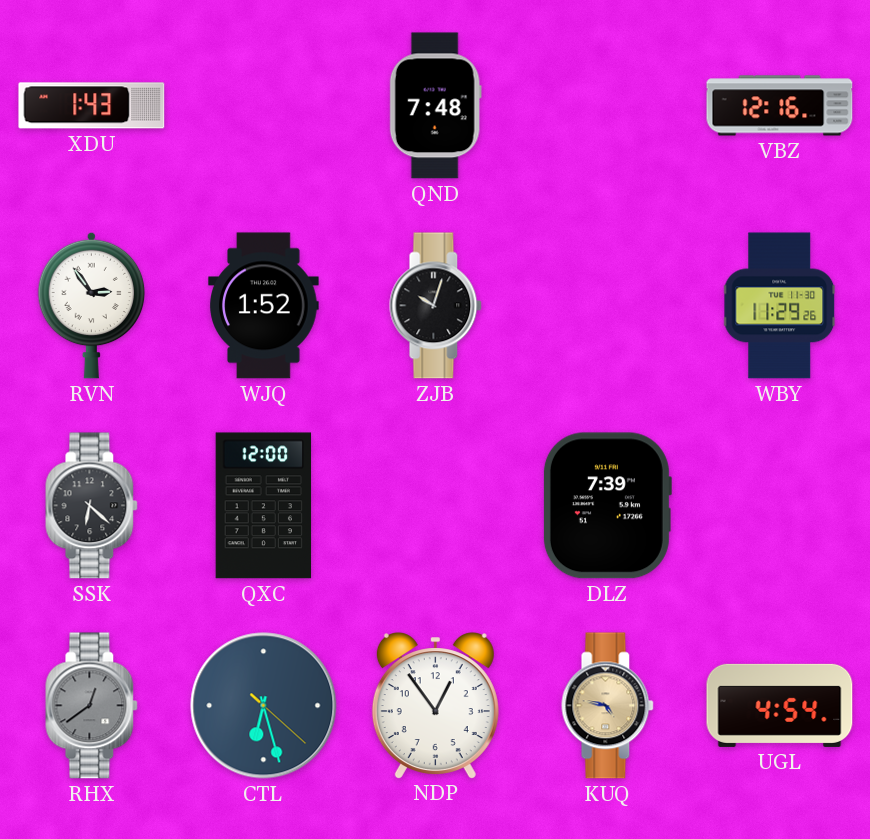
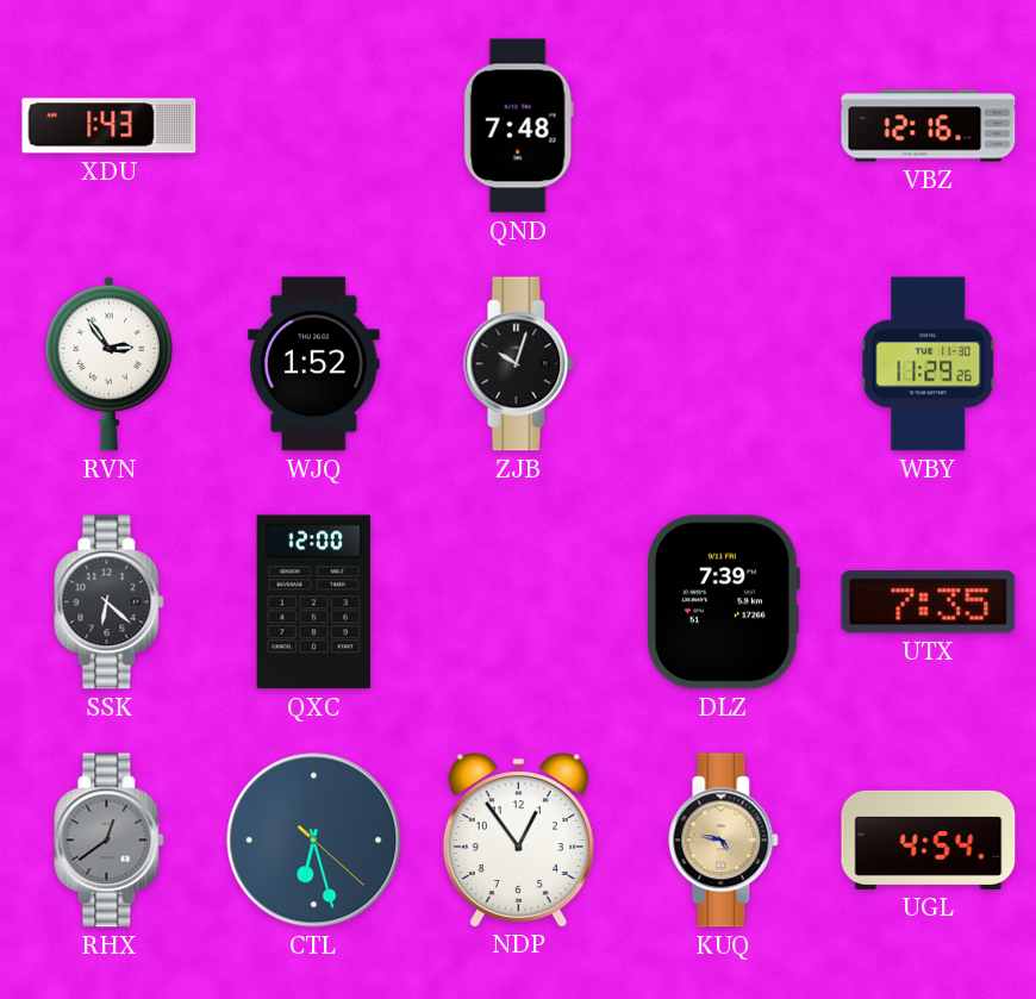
UTX: none -> 7:35
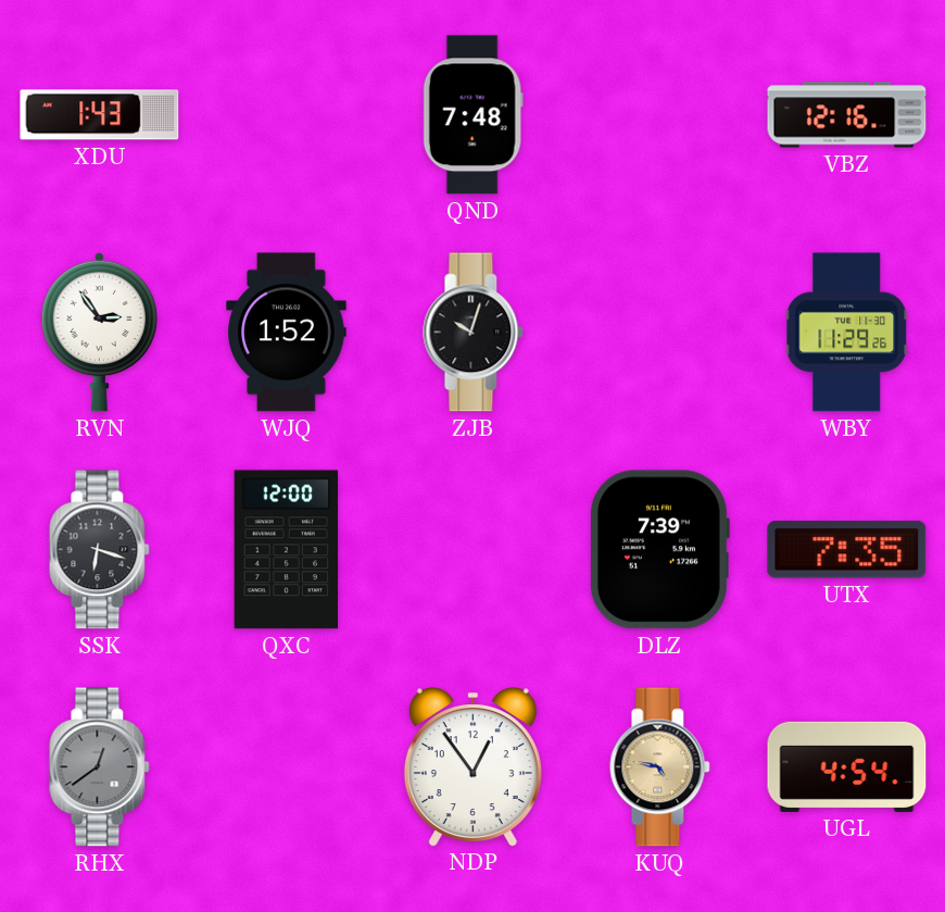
SSK: 6:22 -> 6:18
CTL: 6:27 -> none
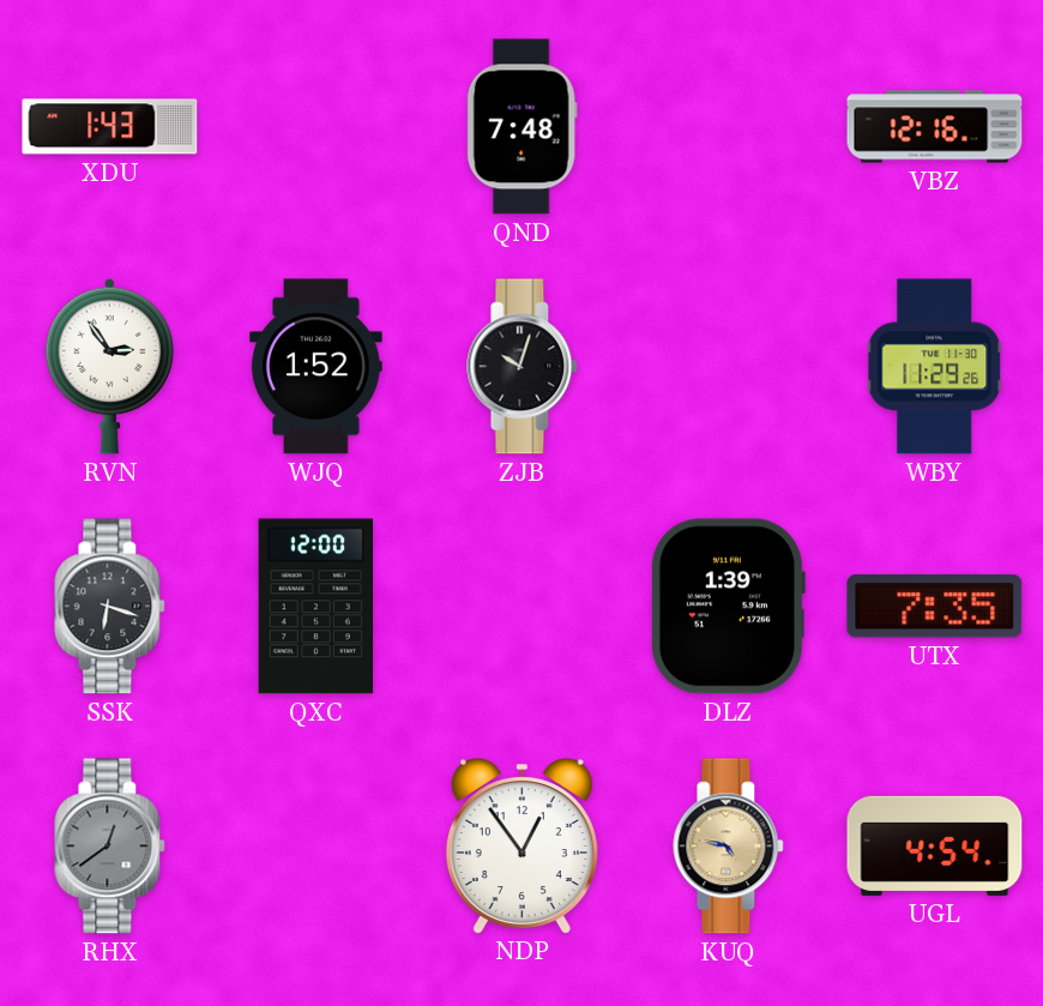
DLZ: 7:39 -> 1:39
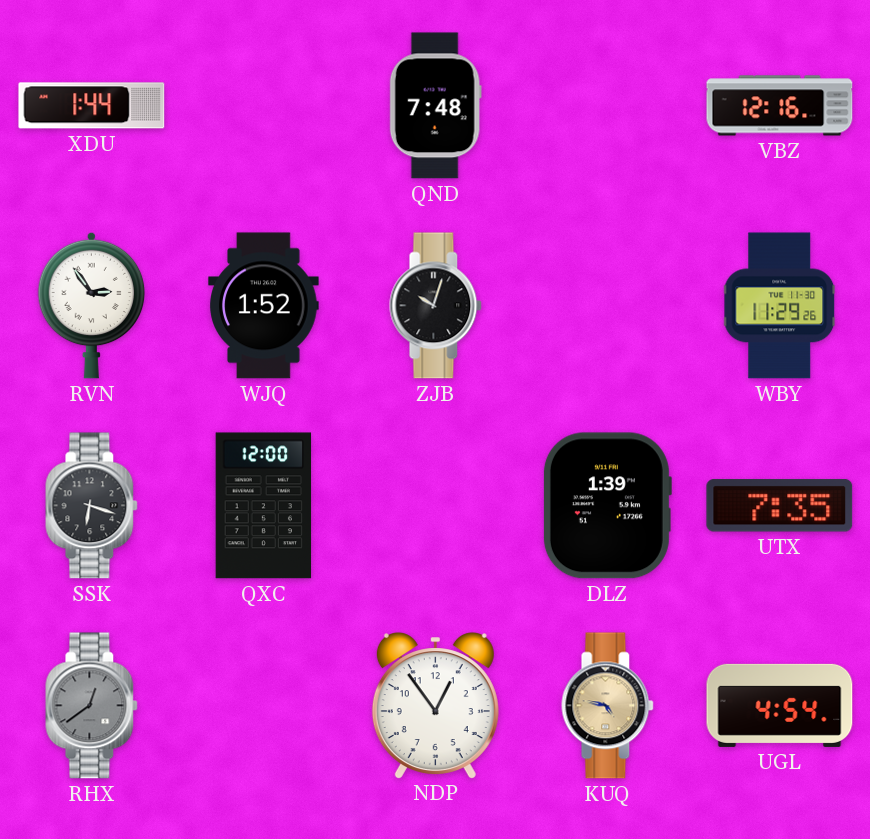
XDU: 1:43 -> 1:44
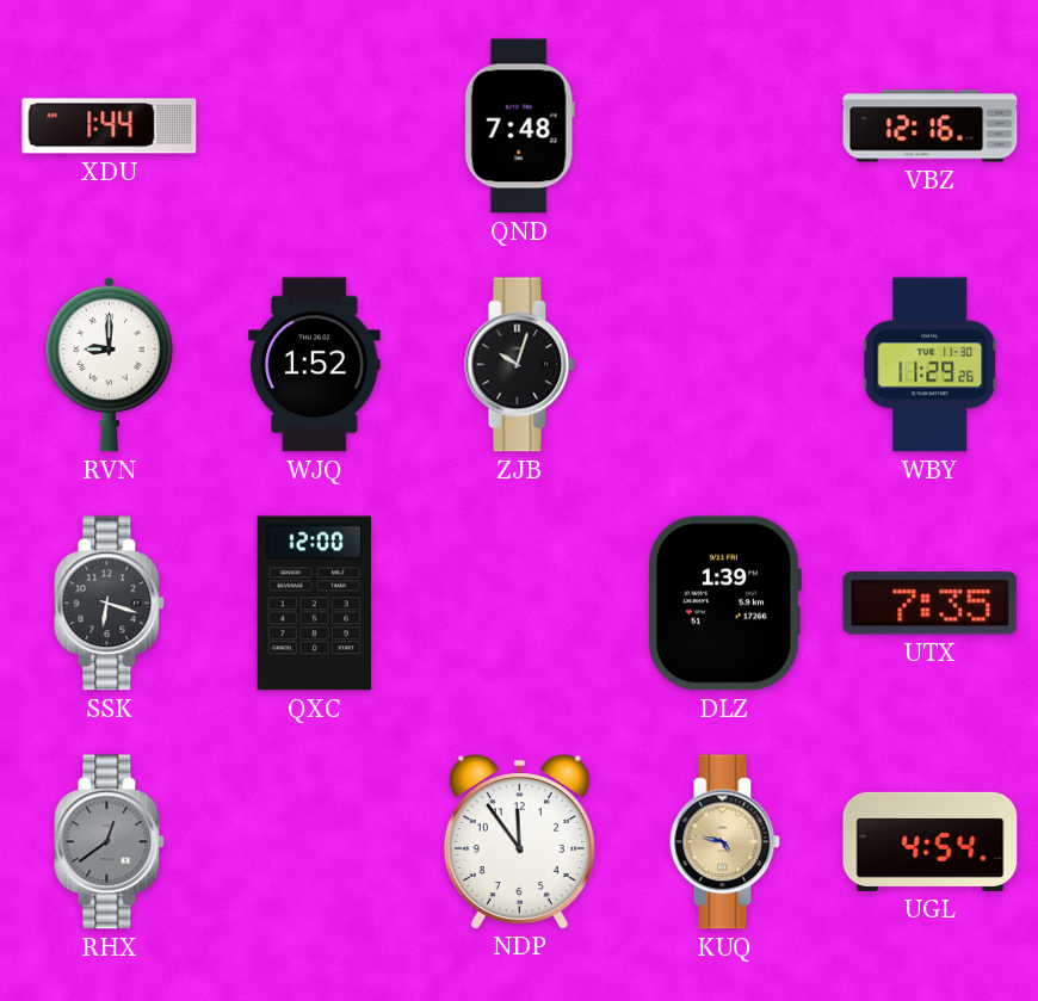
RVN: 2:54 -> 9:00
NDP: 12:54 -> 11:54
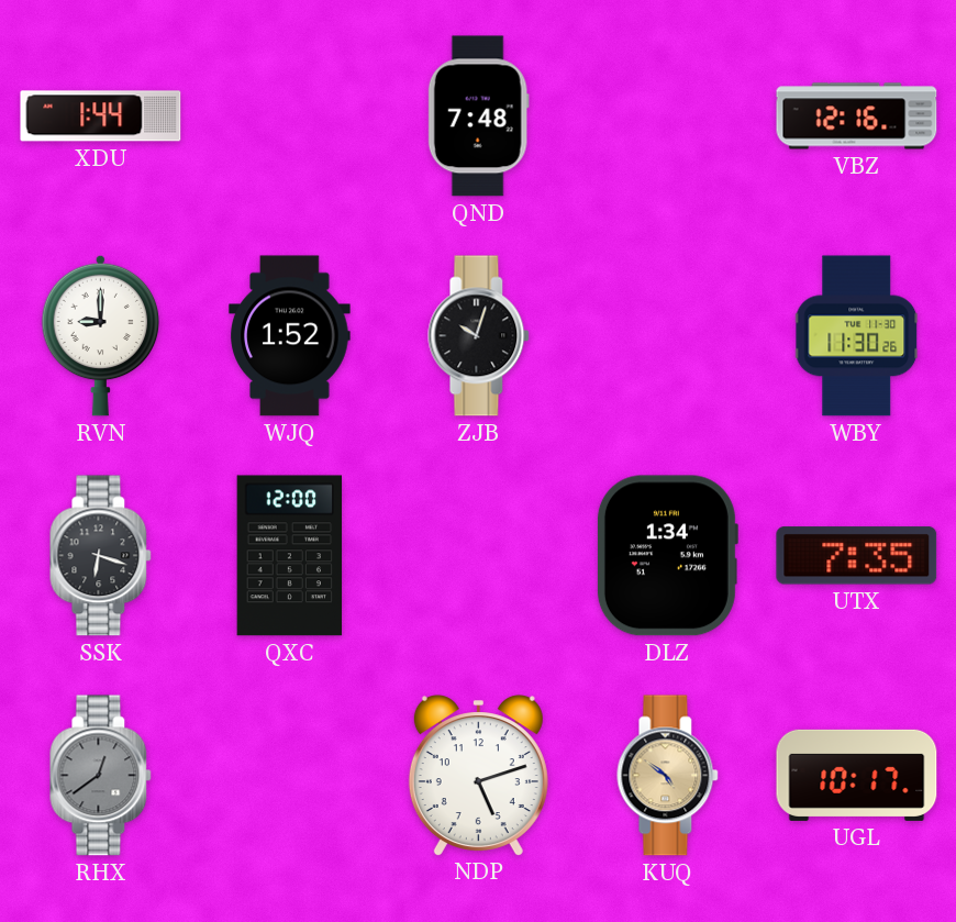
WBY: 11:29 -> 11:30
DLZ: 1:39 -> 1:34
NDP: 11:54 -> 5:12
KUQ: 4:47 -> 4:51
UGL: 4:54 -> 10:17
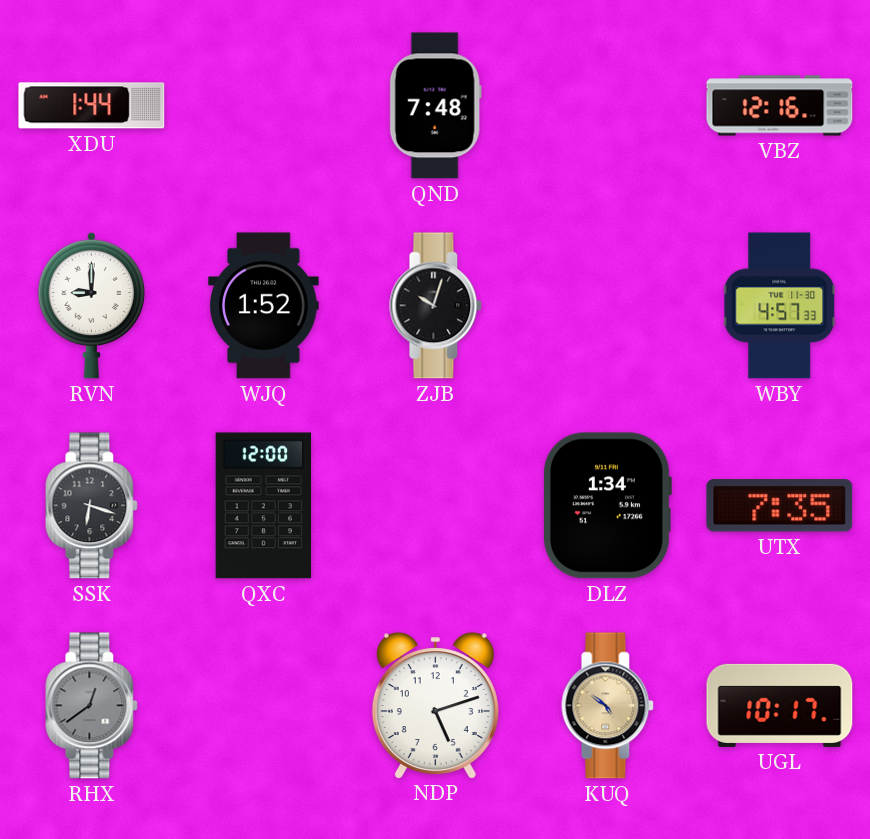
WBY: 11:30 -> 4:57
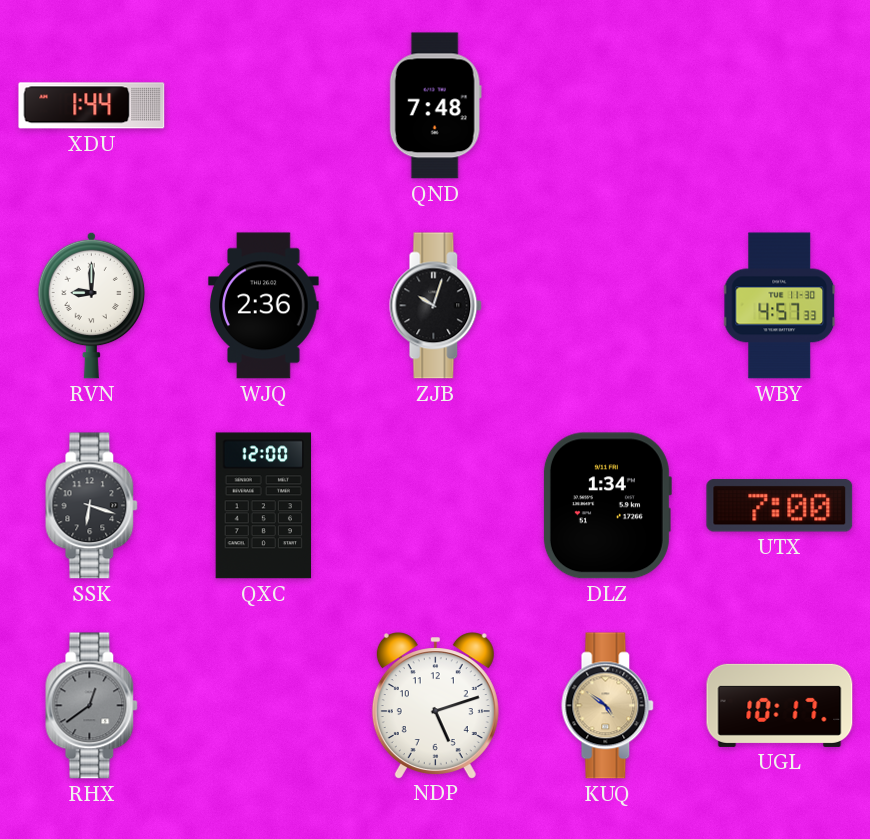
VBZ: 12:16 -> none
WJQ: 1:52 -> 2:36
UTX: 7:35 -> 7:00
